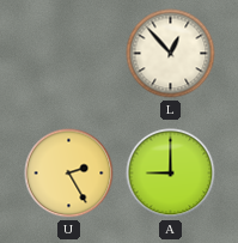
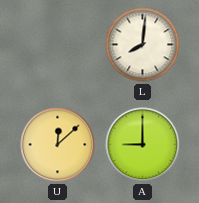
L: 12:53 -> 8:01
U: 2:25 -> 12:08
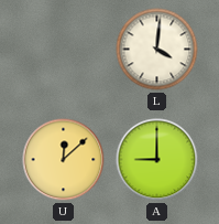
L: 8:01 -> 4:01
